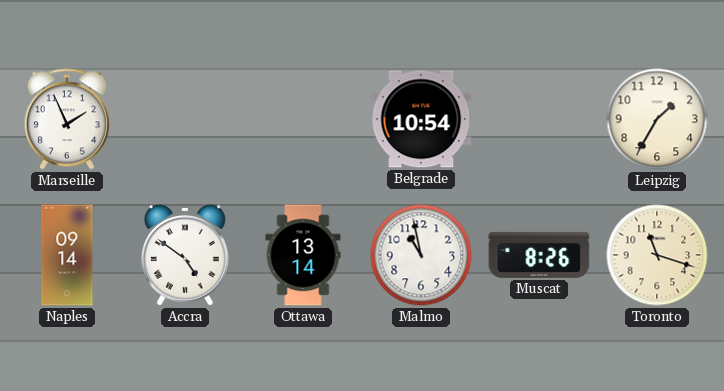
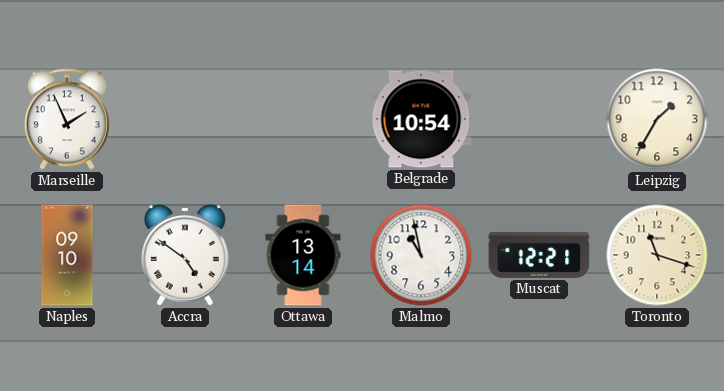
Naples: 09:14 -> 09:10
Muscat: 8:26 -> 12:21
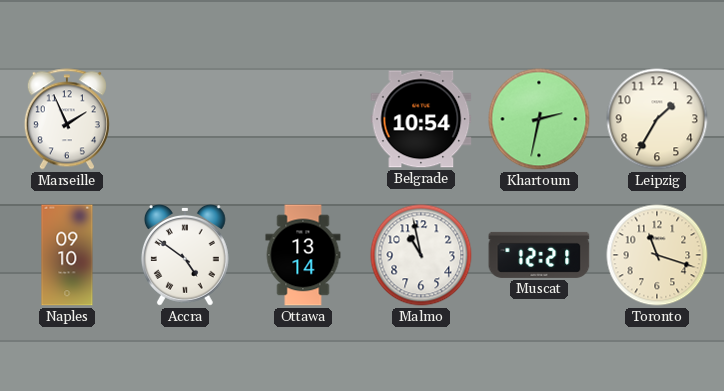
Khartoum: none -> 2:32
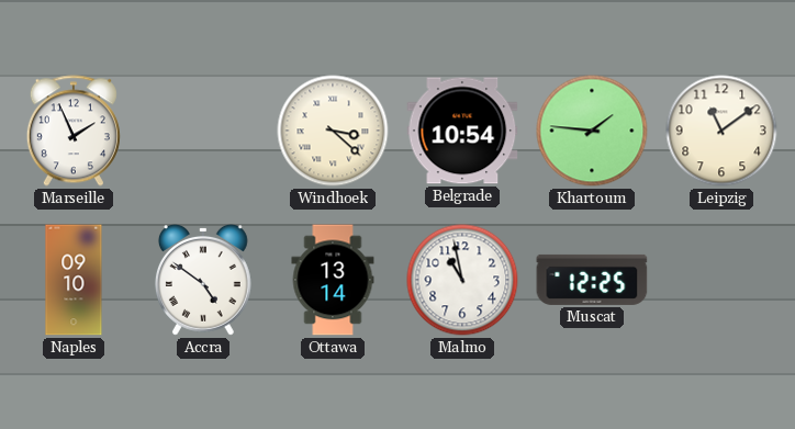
Windhoek: none -> 3:22
Khartoum: 2:32 -> 1:46
Leipzig: 1:35 -> 11:09
Muscat: 12:21 -> 12:25
Toronto: 11:18 -> none
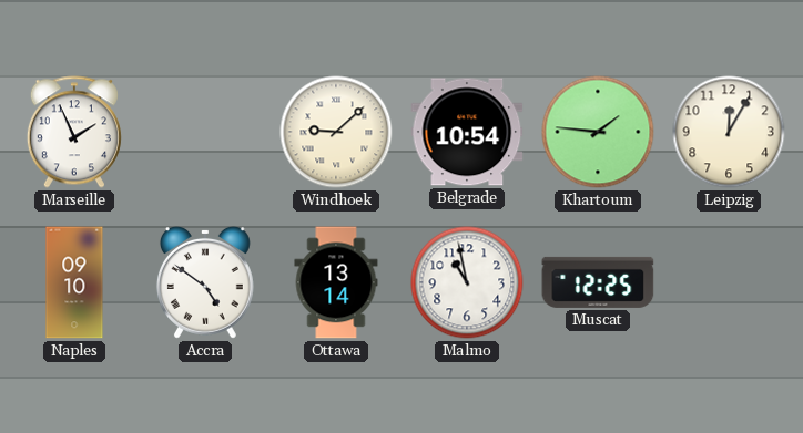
Windhoek: 3:22 -> 9:08
Leipzig: 11:09 -> 12:05
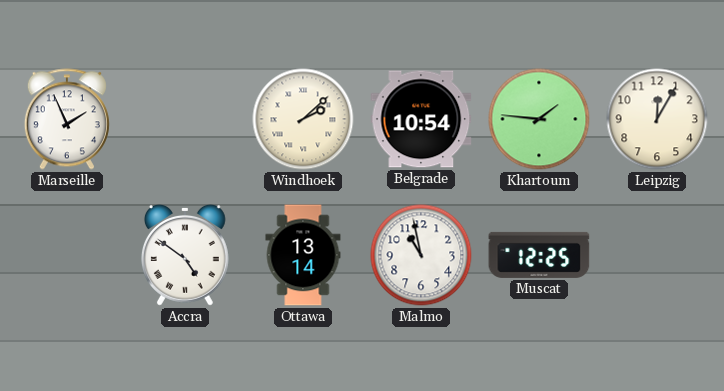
Windhoek: 9:08 -> 2:08
Naples: 09:10 -> none
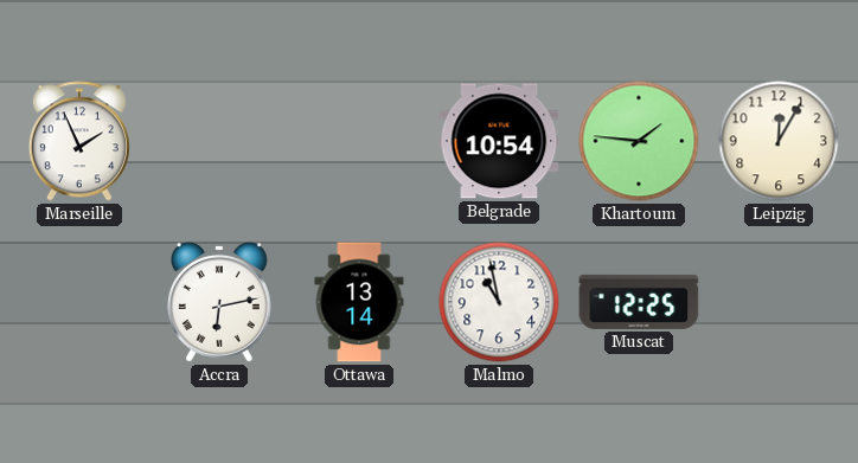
Windhoek: 2:08 -> none
Accra: 4:51 -> 6:13
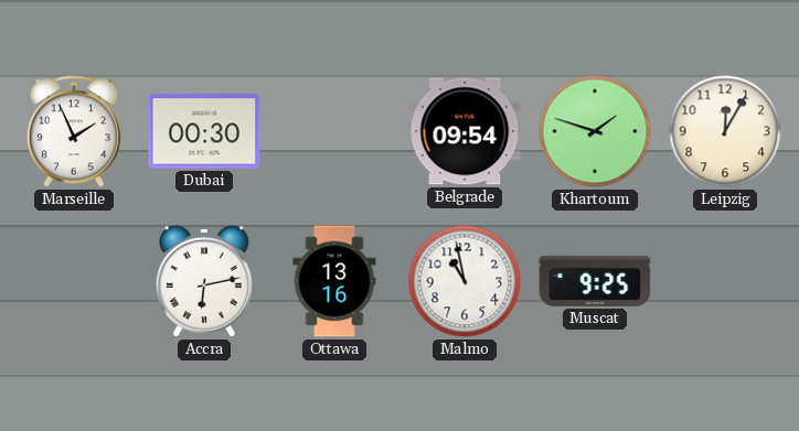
Dubai: none -> 00:30
Belgrade: 10:54 -> 09:54
Khartoum: 1:46 -> 1:48
Ottawa: 13:14 -> 13:16
Muscat: 12:25 -> 9:25
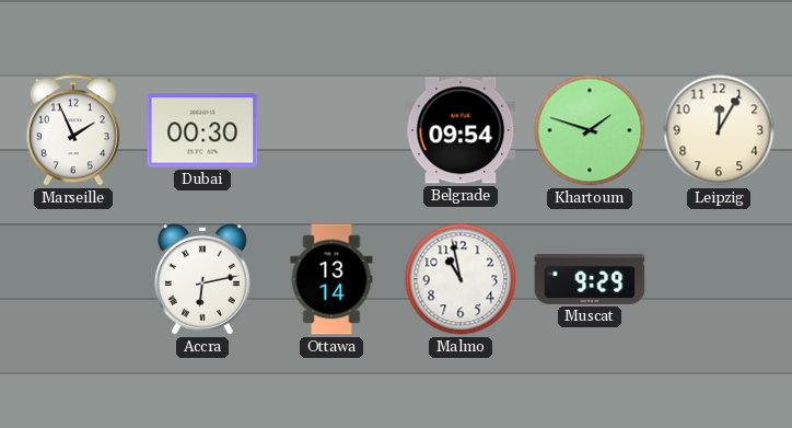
Ottawa: 13:16 -> 13:14
Muscat: 9:25 -> 9:29
